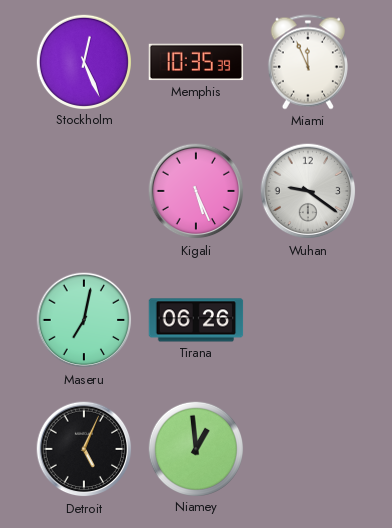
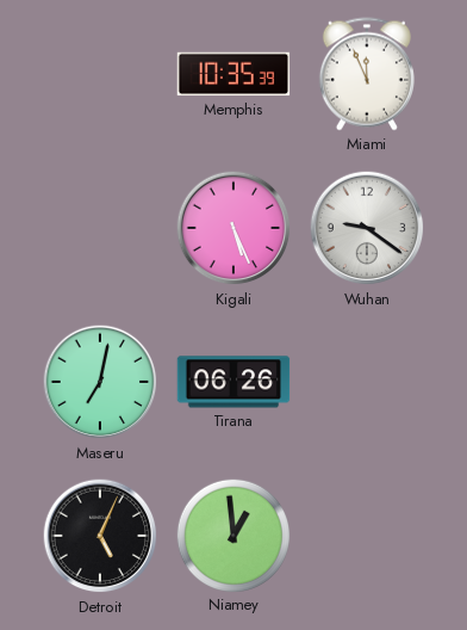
Stockholm: 12:26 -> none
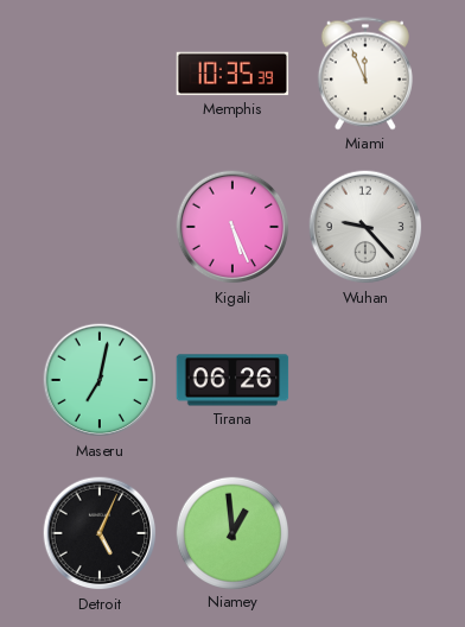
Wuhan: 9:21 -> 9:23
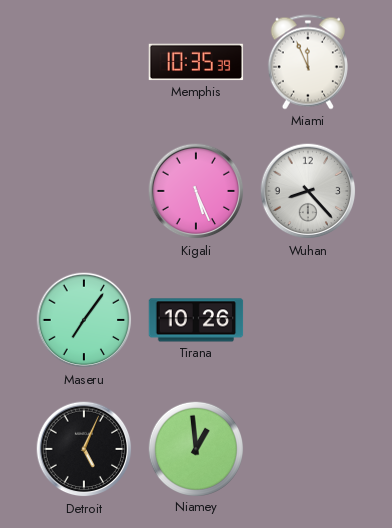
Wuhan: 9:23 -> 8:23
Maseru: 7:02 -> 7:06
Tirana: 06:26 -> 10:26
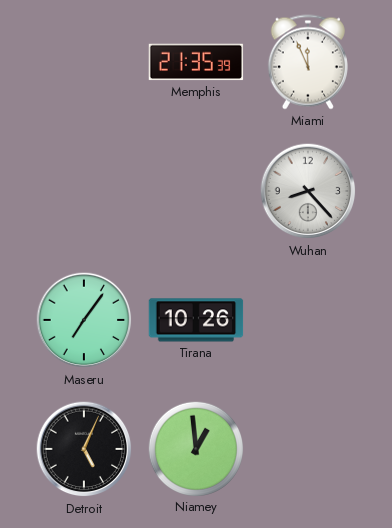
Memphis: 10:35 -> 21:35
Kigali: 5:26 -> none
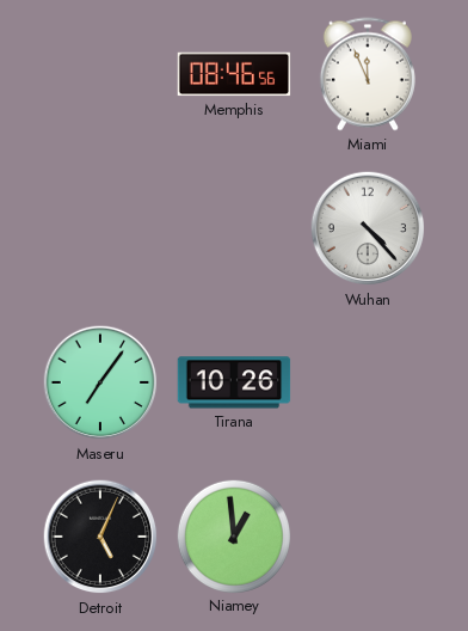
Memphis: 21:35 -> 08:46
Wuhan: 8:23 -> 4:23
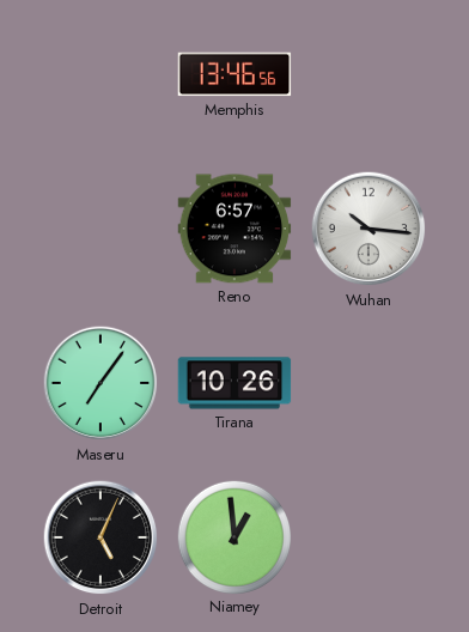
Memphis: 08:46 -> 13:46
Miami: 11:56 -> none
Reno: none -> 6:57
Wuhan: 4:23 -> 10:16
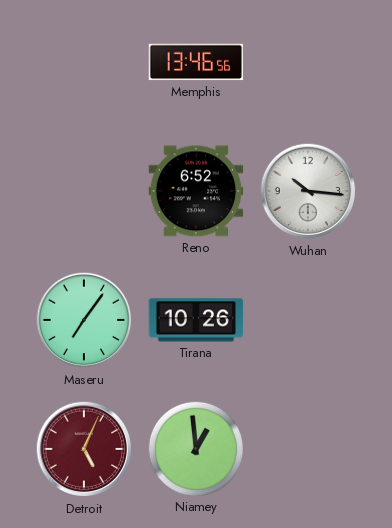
Reno: 6:57 -> 6:52
Detroit dial: black -> burgundy
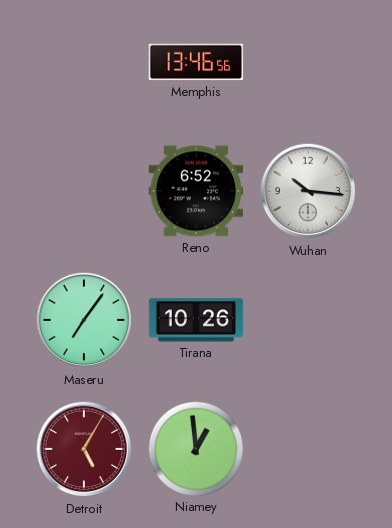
Detroit: 5:04 -> 5:05
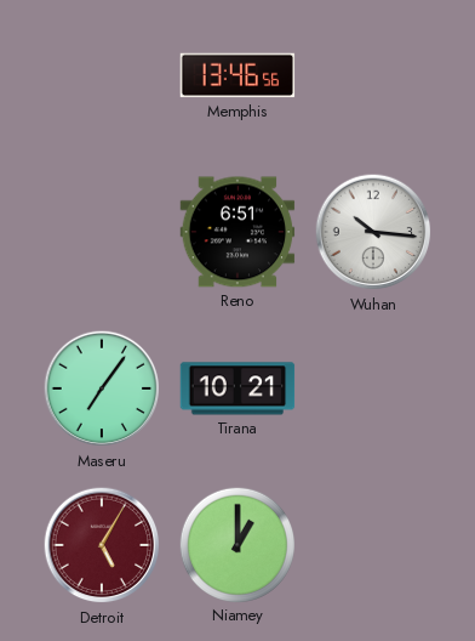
Reno: 6:52 -> 6:51
Tirana: 10:26 -> 10:21
Niamey: 12:59 -> 1:00
